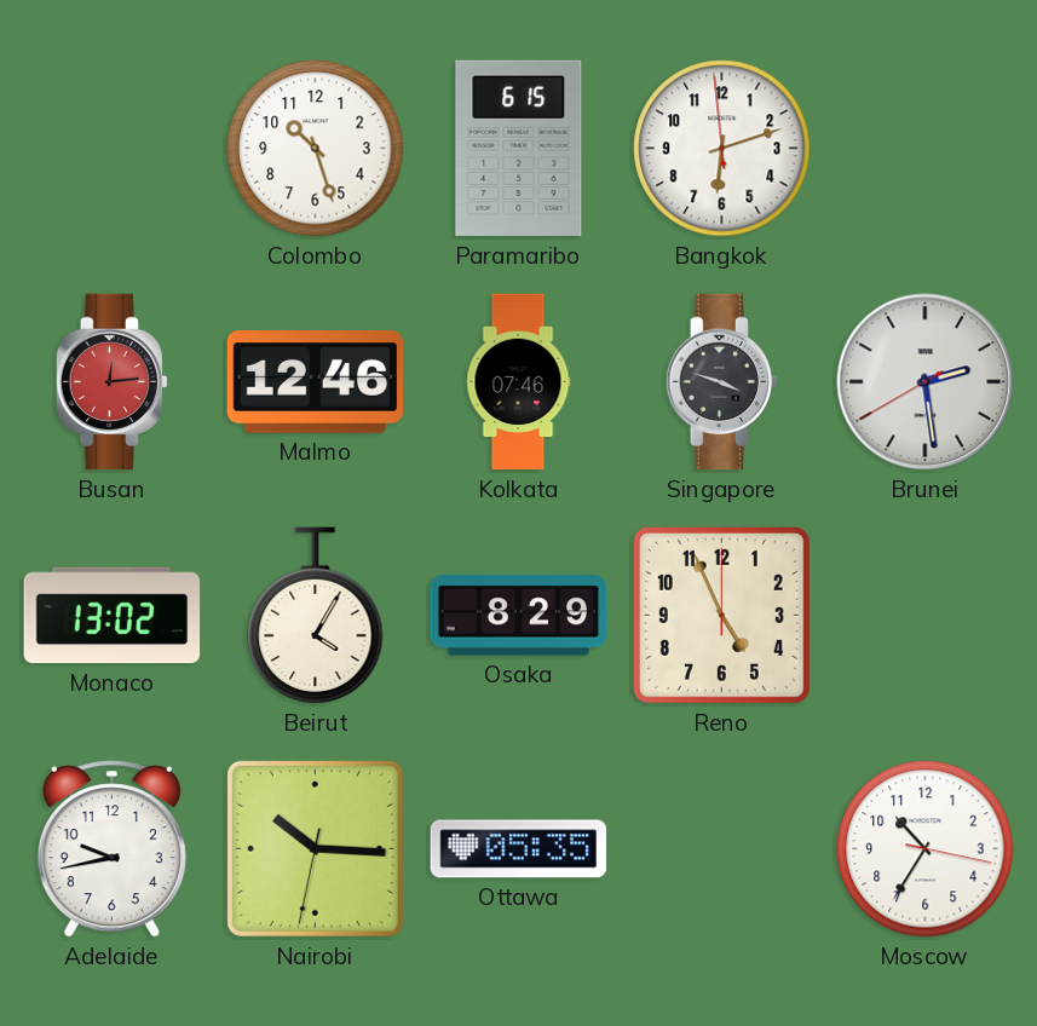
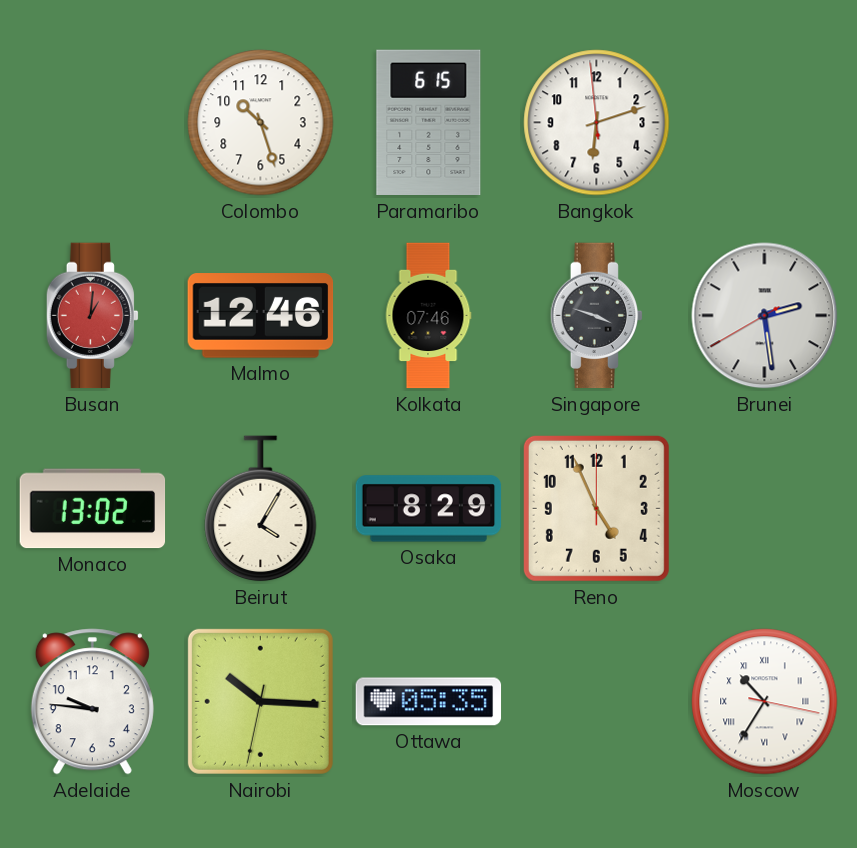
Busan: 12:14 -> 1:01
Adelaide: 9:43 -> 9:46
Moscow numerals: Arabic -> Roman
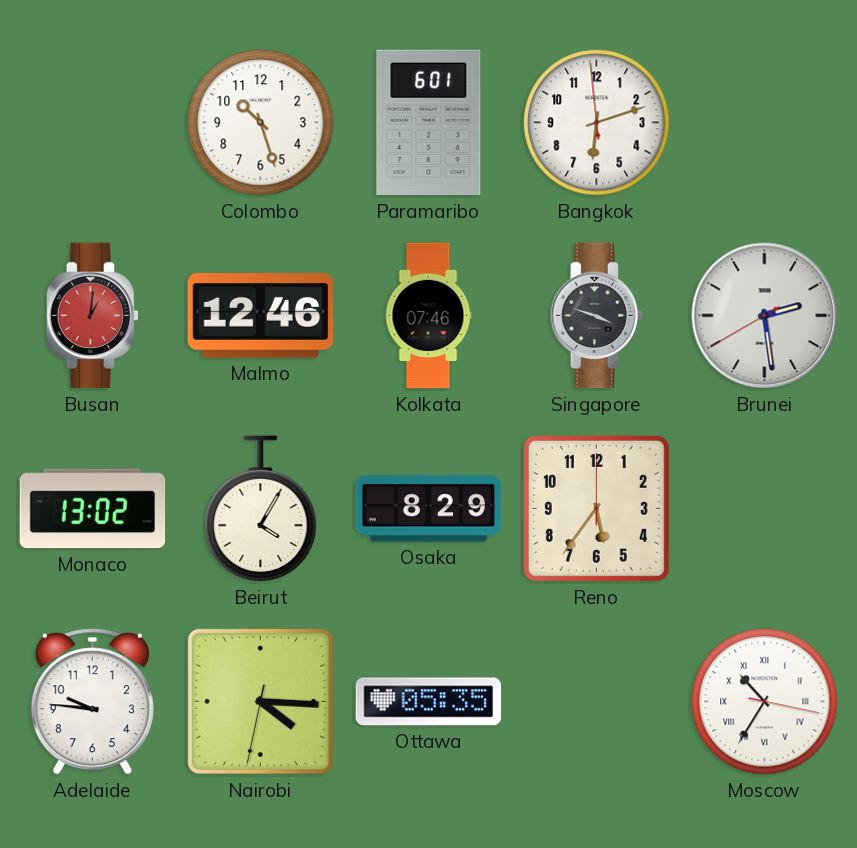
Paramaribo: 6:15 -> 6:01
Reno: 4:56 -> 5:36
Nairobi: 10:15 -> 4:15
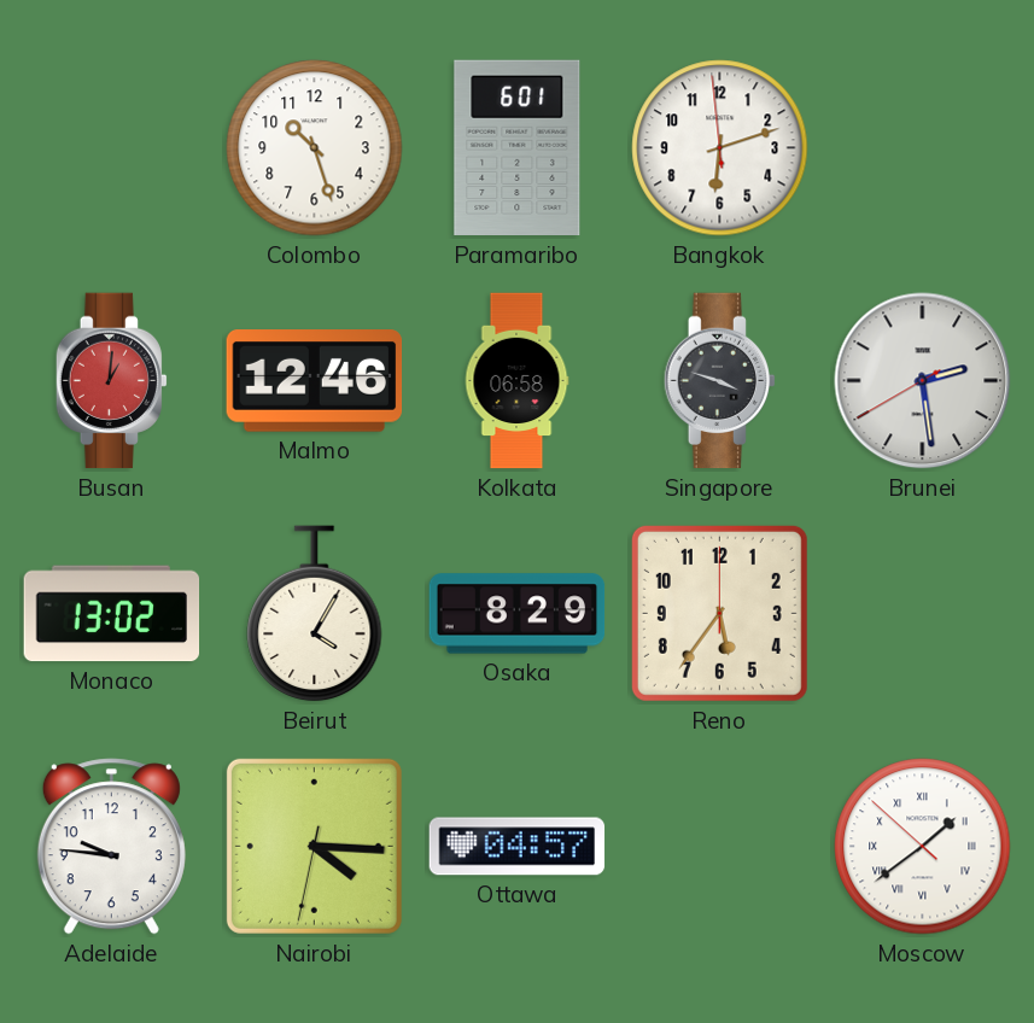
Kolkata: 07:46 -> 06:58
Ottawa: 05:35 -> 04:57
Moscow: 10:35 -> 1:38
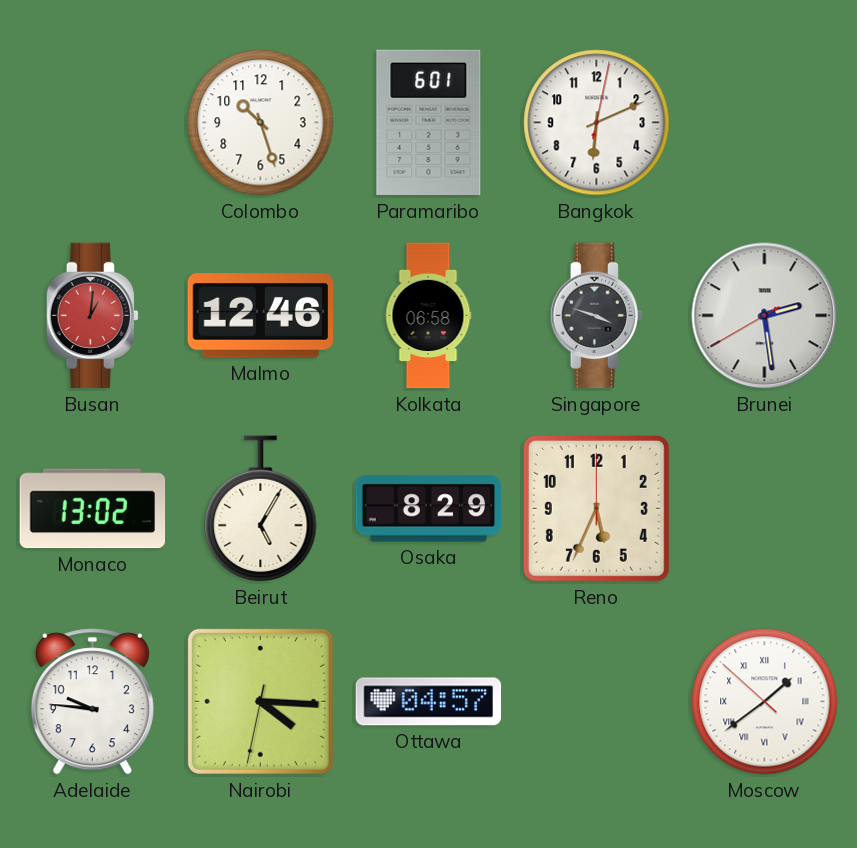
Bangkok: 6:11:59 -> 6:11:02
Beirut: 4:05 -> 5:05
Reno: 5:36 -> 5:34
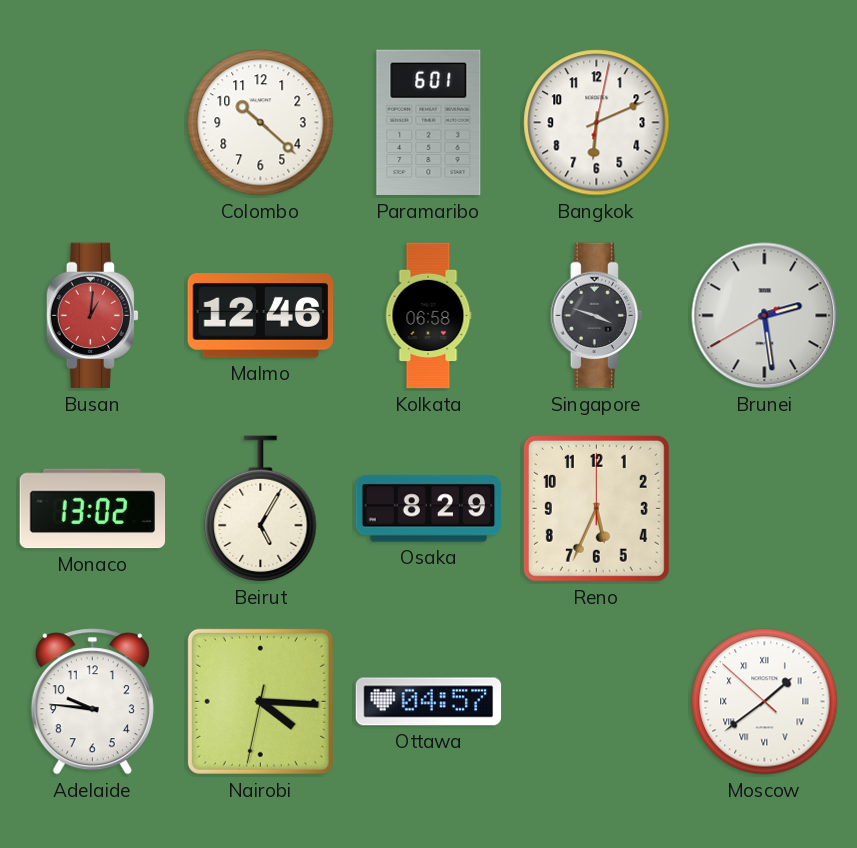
Colombo: 10:27 -> 10:22
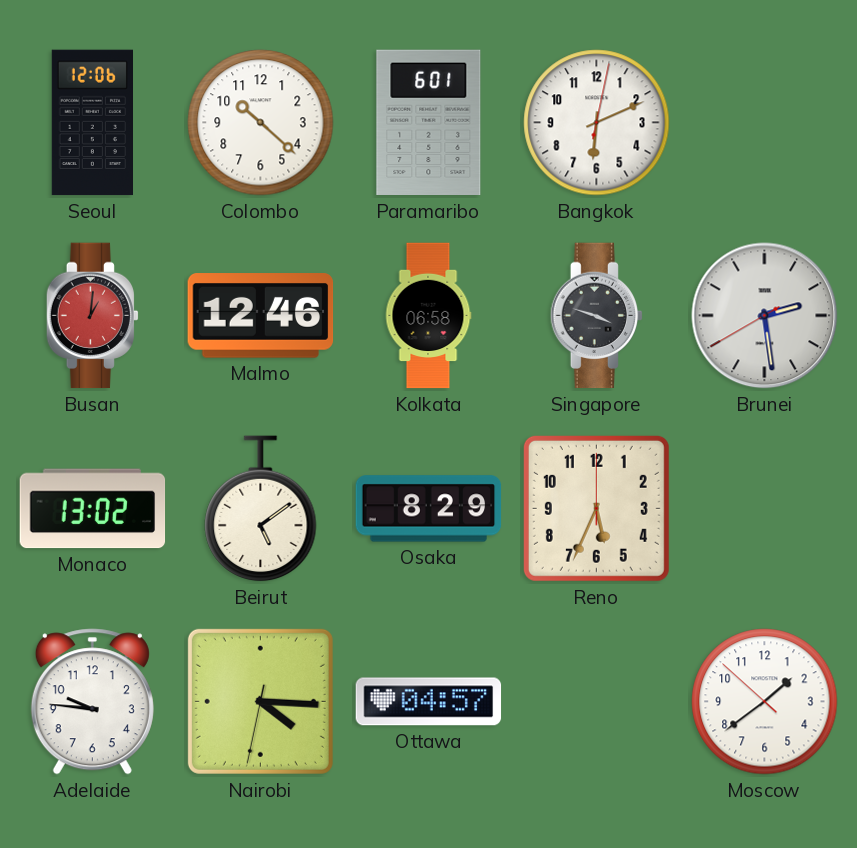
Seoul: none -> 12:06
Beirut: 5:05 -> 5:09
Moscow numerals: Roman -> Arabic
